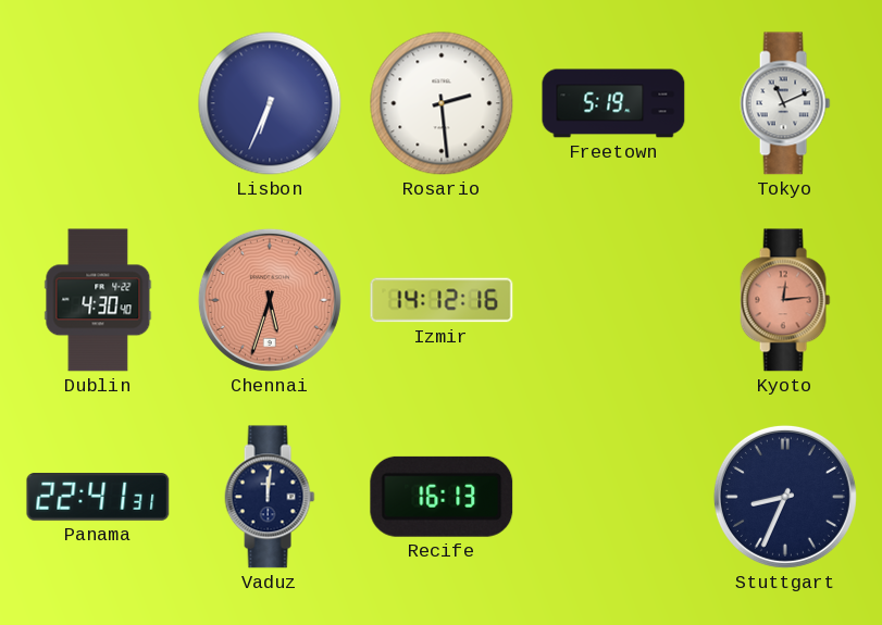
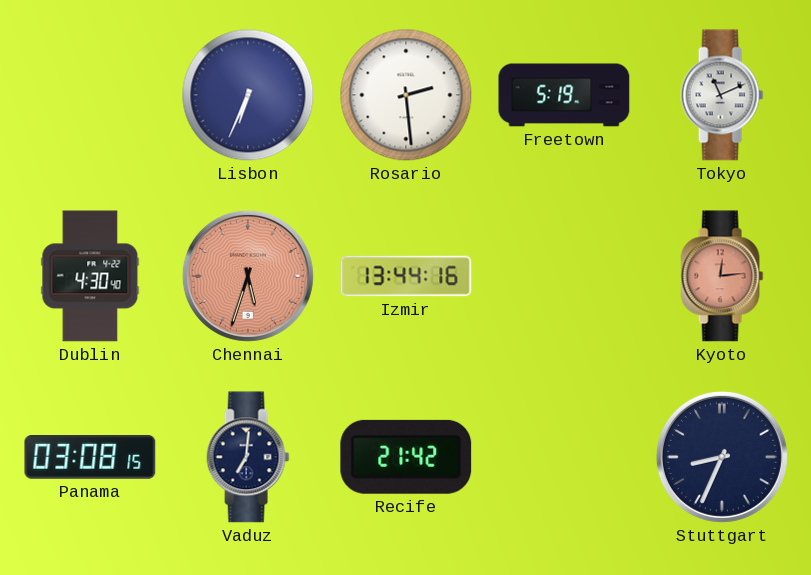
Izmir: 14:12 -> 13:44
Panama: 22:41 -> 03:08
Vaduz: 12:01 -> 7:01
Recife: 16:13 -> 21:42
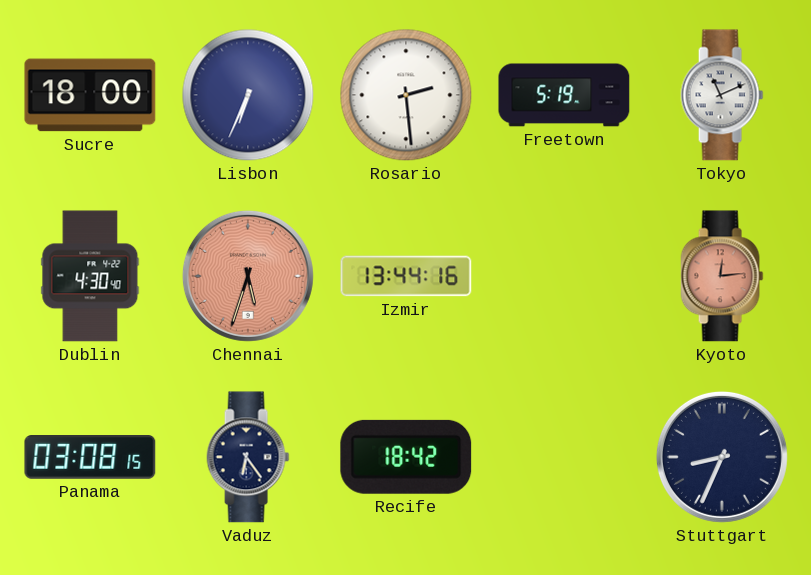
Sucre: none -> 18:00
Vaduz: 7:01 -> 6:24
Recife: 21:42 -> 18:42
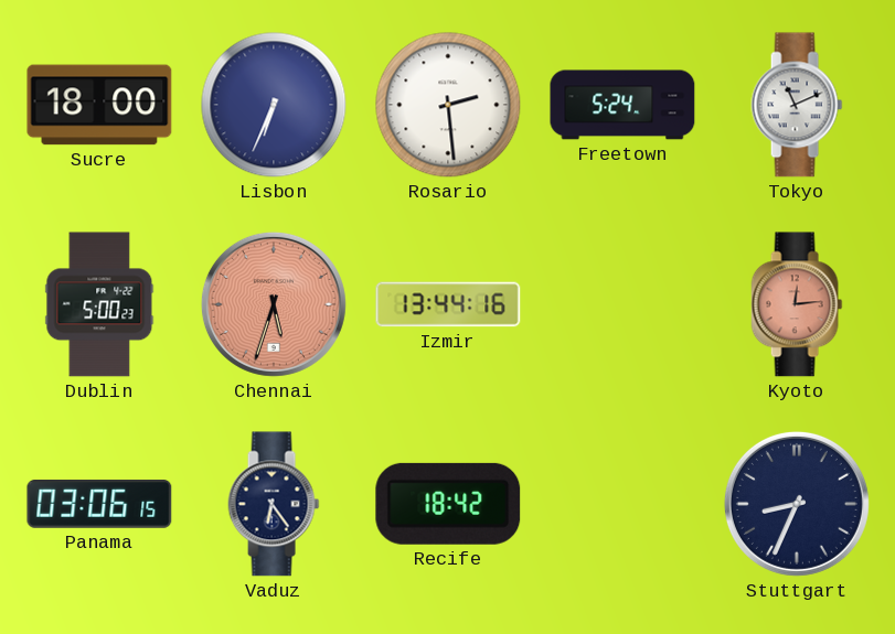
Freetown: 5:19 -> 5:24
Dublin: 4:30 -> 5:00
Panama: 03:08 -> 03:06
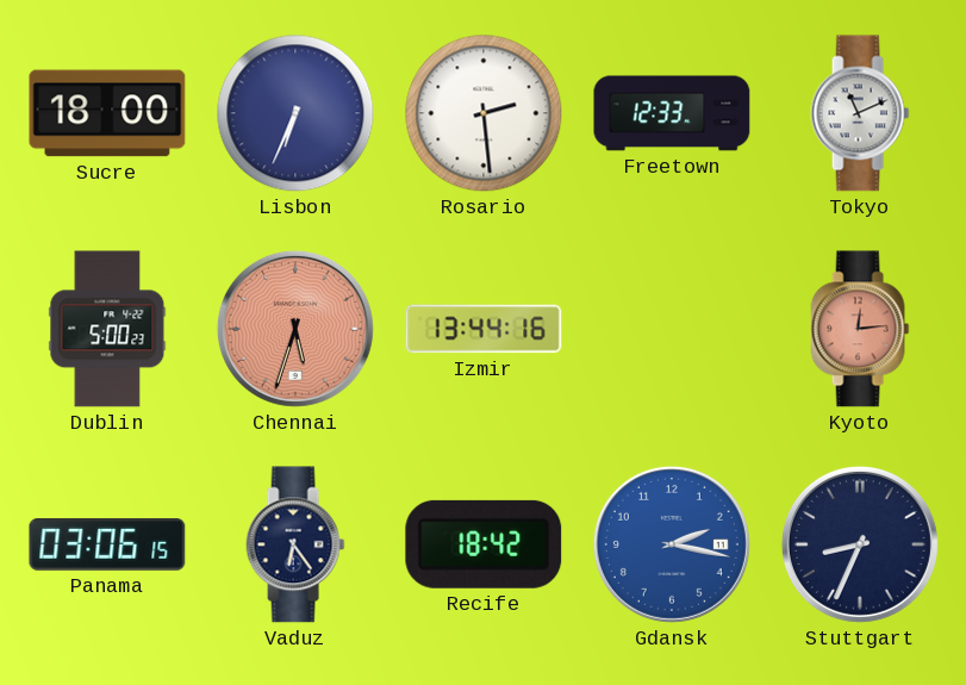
Freetown: 5:24 -> 12:33
Gdansk: none -> 2:17
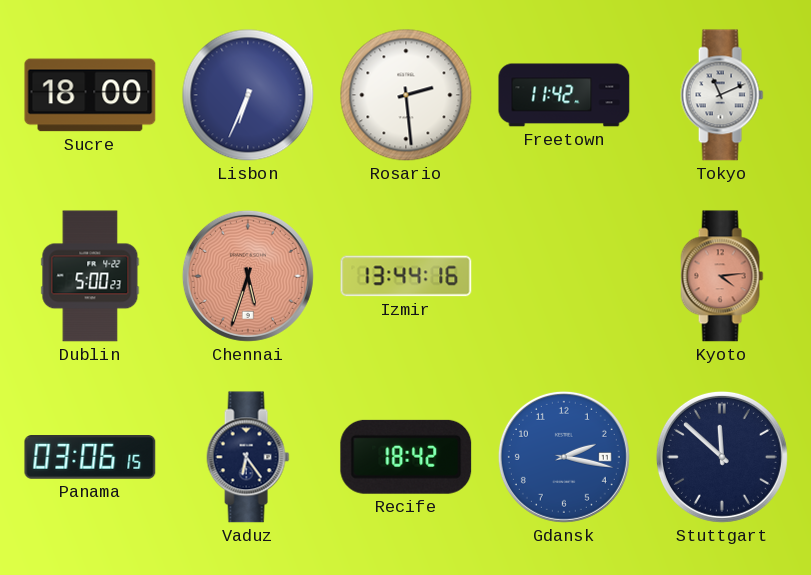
Freetown: 12:33 -> 11:42
Kyoto: 12:14 -> 4:14
Stuttgart: 8:34 -> 11:52
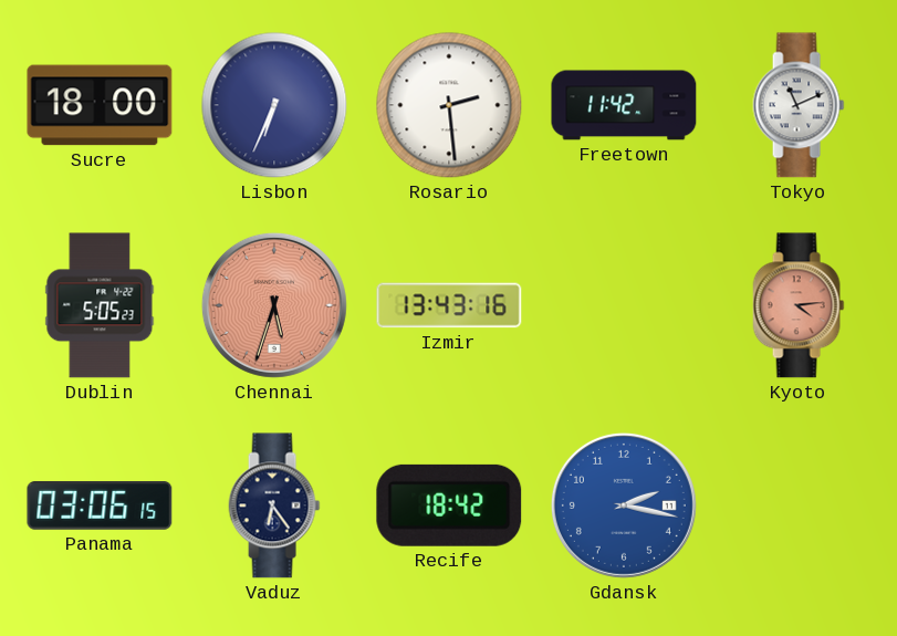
Dublin: 5:00 -> 5:05
Izmir: 13:44 -> 13:43
Stuttgart: 11:52 -> none
